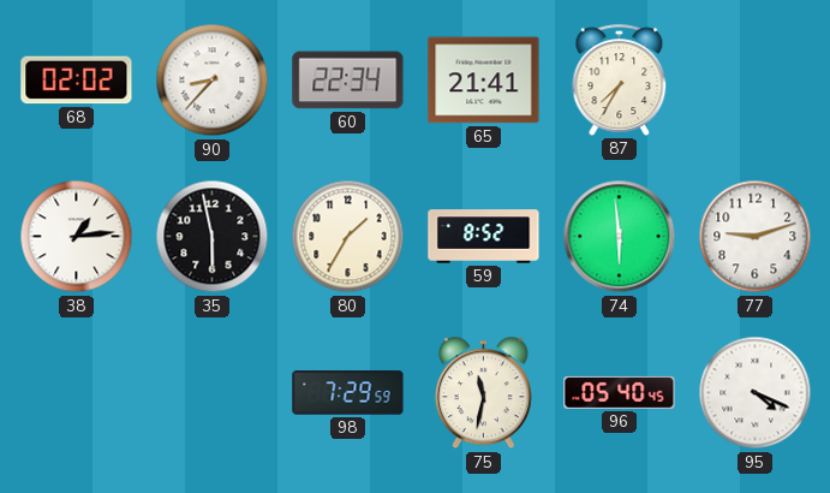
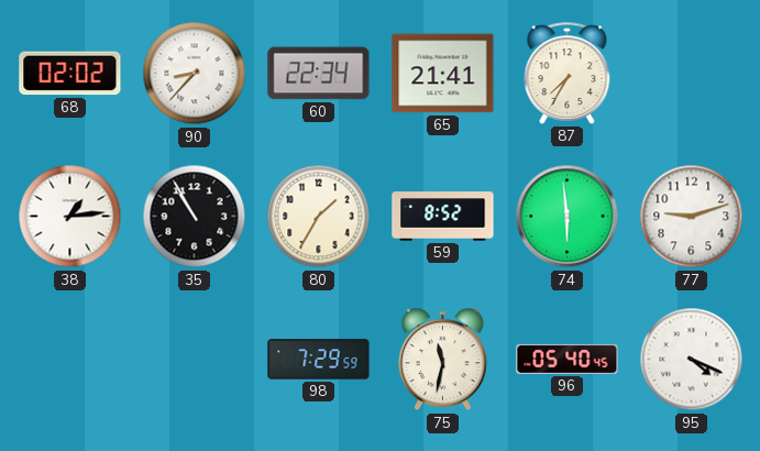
35: 5:58 -> 10:55
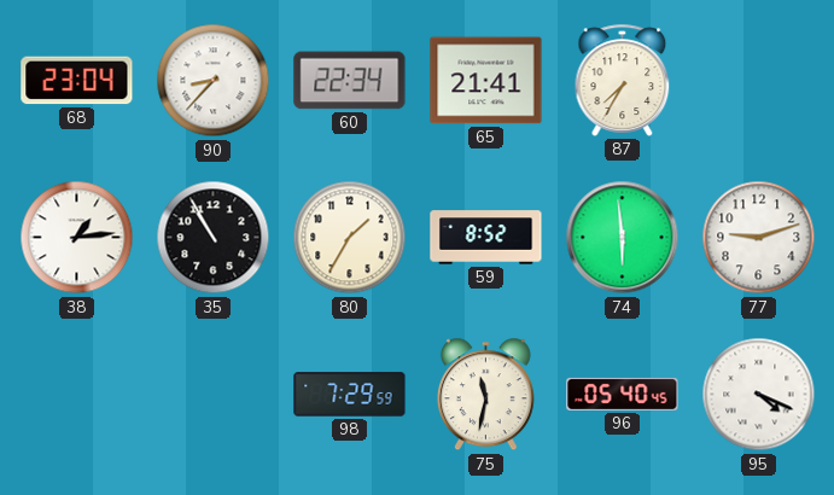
68: 02:02 -> 23:04
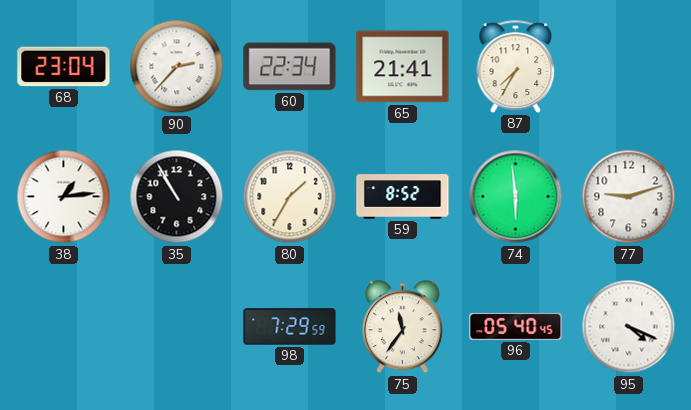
90: 8:37 -> 2:37
75: 11:32 -> 11:36
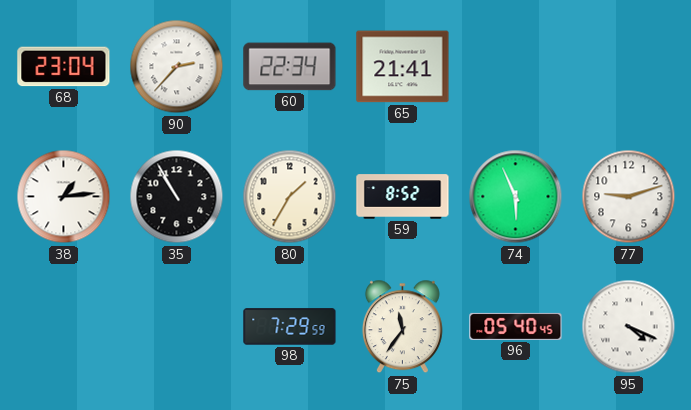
87: 7:35 -> none
74: 5:59 -> 5:56
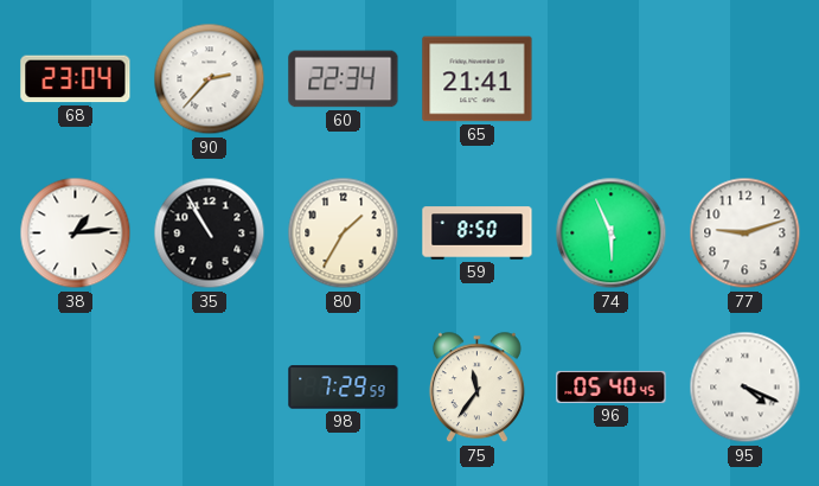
59: 8:52 -> 8:50
